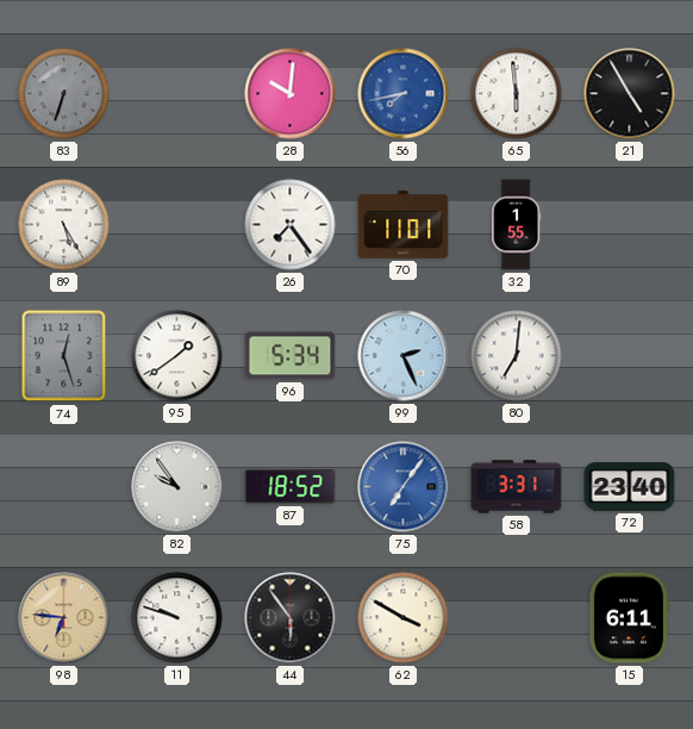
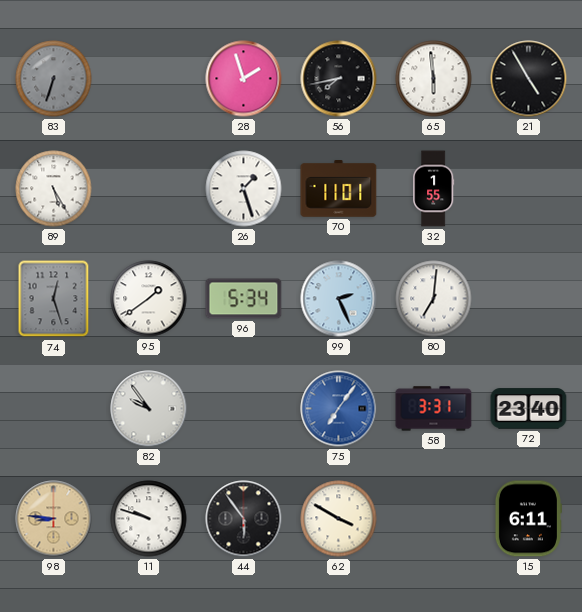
28: 10:01 -> 1:57
56 dial: blue -> black
26: 7:24 -> 1:27
87: 18:52 -> none
98: 6:46 -> 8:46
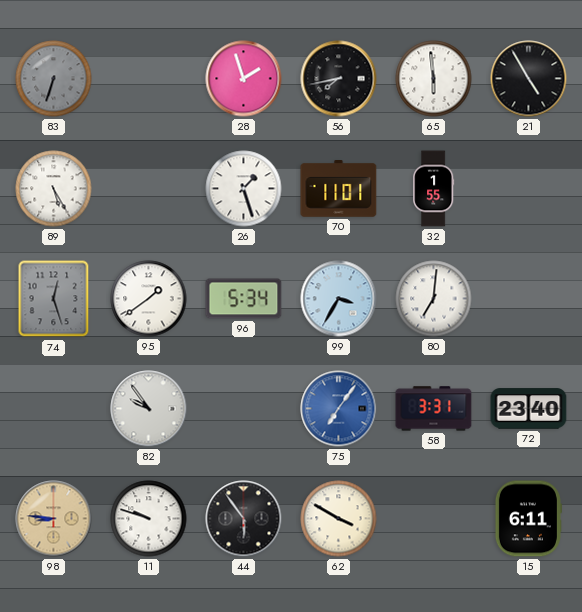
99: 2:26 -> 3:35
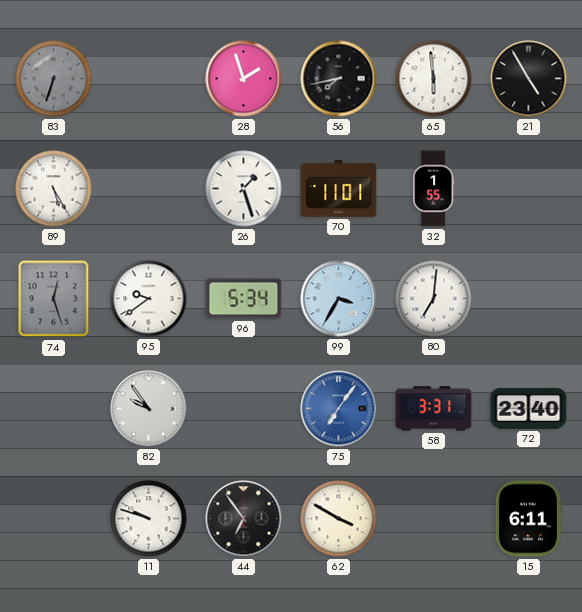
95: 1:39 -> 9:39
98: 8:46 -> none
44: 5:54 -> 6:54
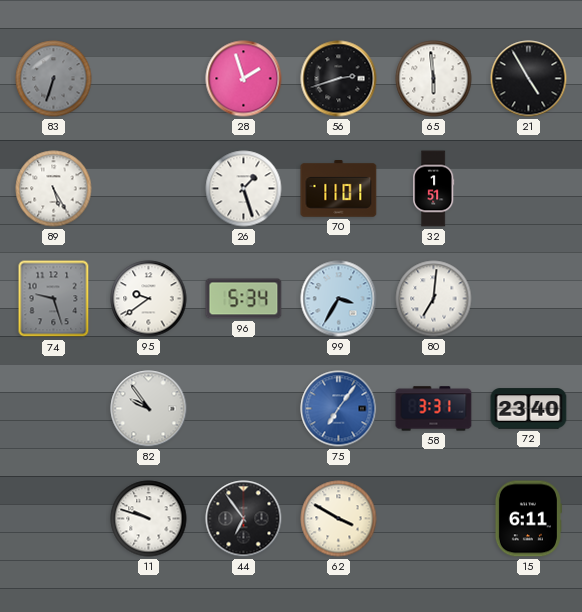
56: 7:43 -> 2:42
32: 1:55 -> 1:51
74: 12:27 -> 9:27
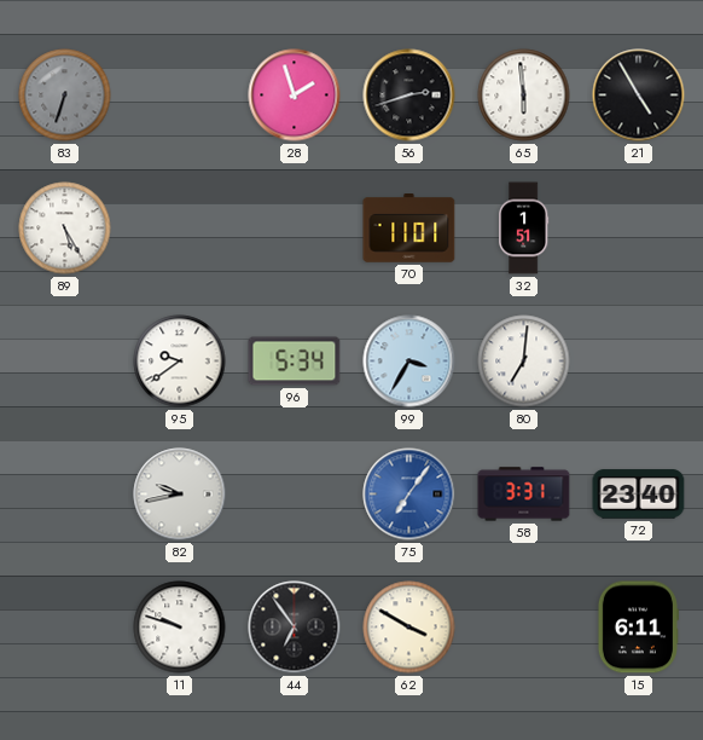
26: 1:27 -> none
74: 9:27 -> none
82: 9:54 -> 9:43
